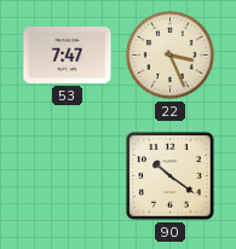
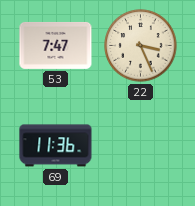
69: none -> 11:36
90: 10:21 -> none
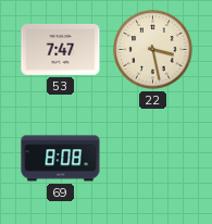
22: 3:26 -> 3:28
69: 11:36 -> 8:08
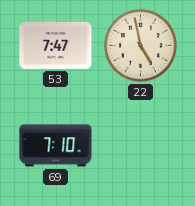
22: 3:28 -> 4:58
69: 8:08 -> 7:10
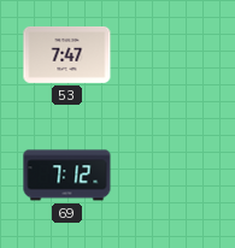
22: 4:58 -> none
69: 7:10 -> 7:12
